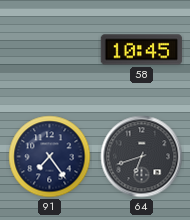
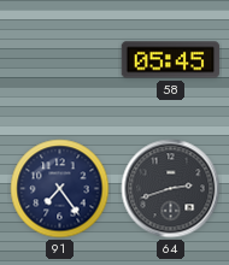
58: 10:45 -> 05:45
64: 6:42 -> 2:42
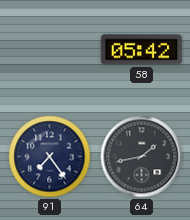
58: 05:45 -> 05:42
64: 2:42 -> 1:43
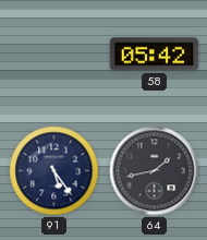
91: 7:24 -> 5:24
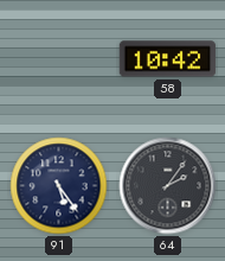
58: 05:42 -> 10:42
64: 1:43 -> 2:06
